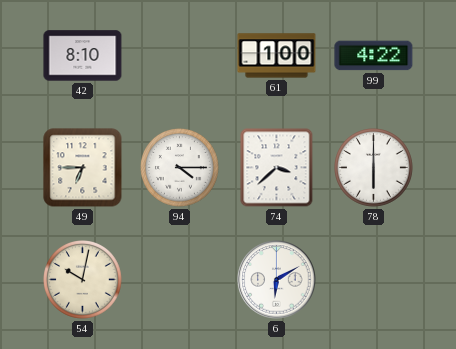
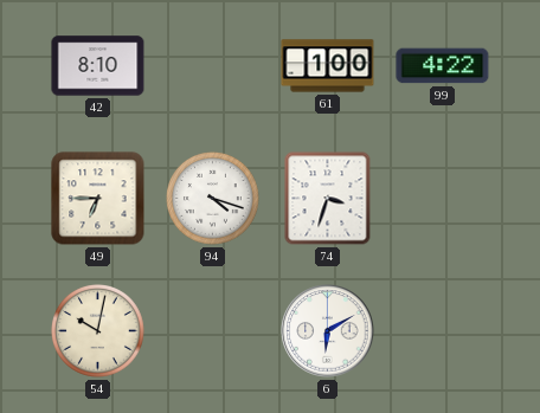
94: 4:15 -> 4:18
74: 3:38 -> 3:33
78: 6:00 -> none
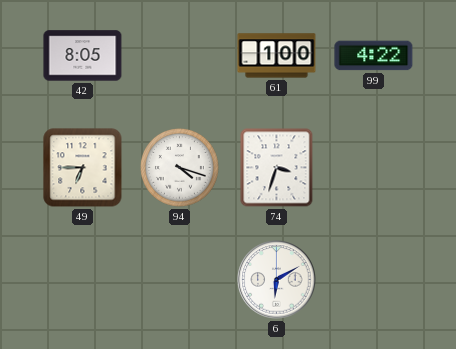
42: 8:10 -> 8:05
54: 10:02 -> none
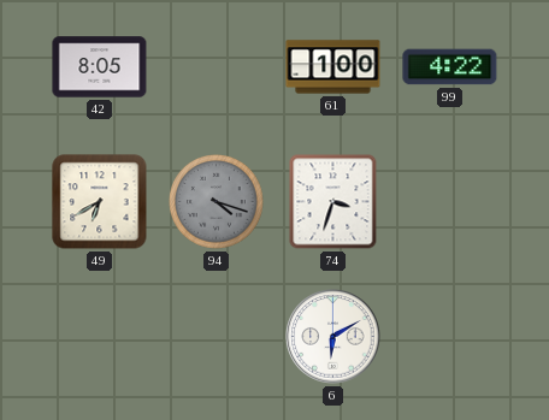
49: 6:45 -> 6:40
94 dial: white -> grey
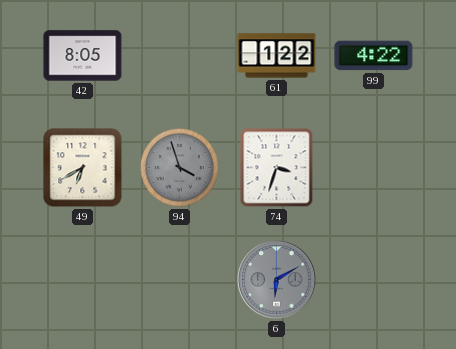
61: 1:00 -> 1:22
94: 4:18 -> 3:57
6 dial: white -> grey
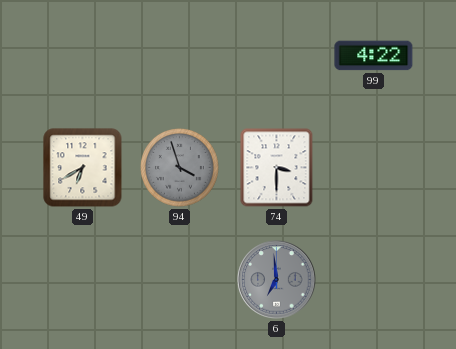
42: 8:05 -> none
61: 1:22 -> none
74: 3:33 -> 3:30
6: 6:10 -> 6:59
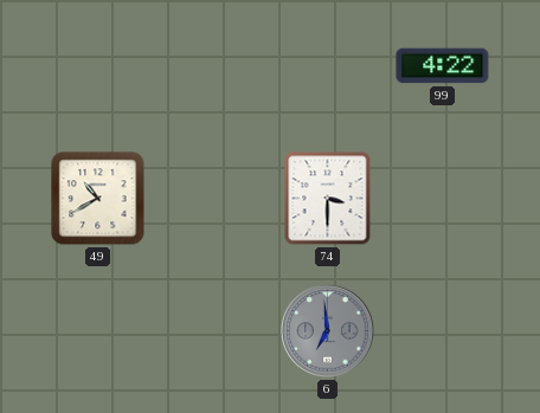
49: 6:40 -> 10:40
94: 3:57 -> none
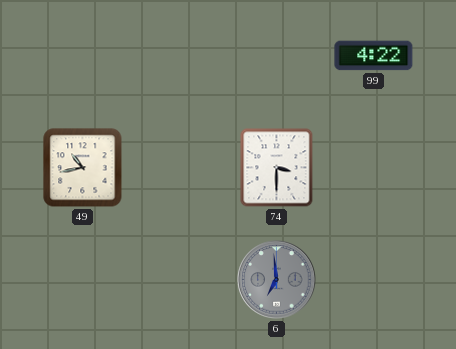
49: 10:40 -> 10:43
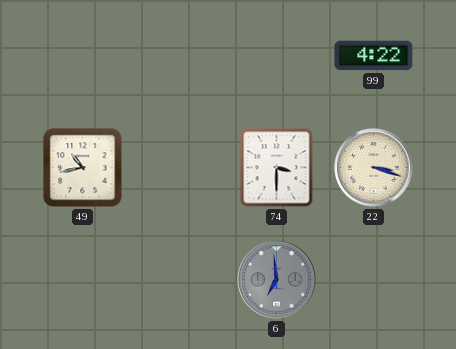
22: none -> 3:18
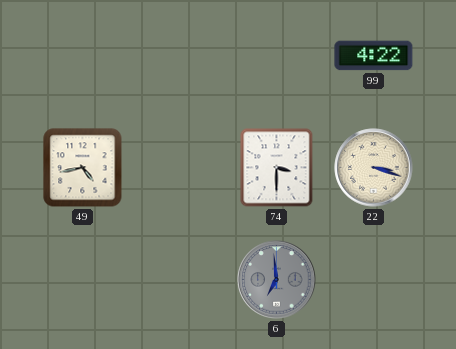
49: 10:43 -> 4:43
